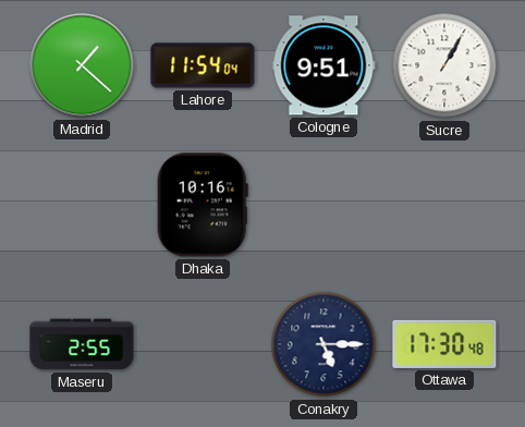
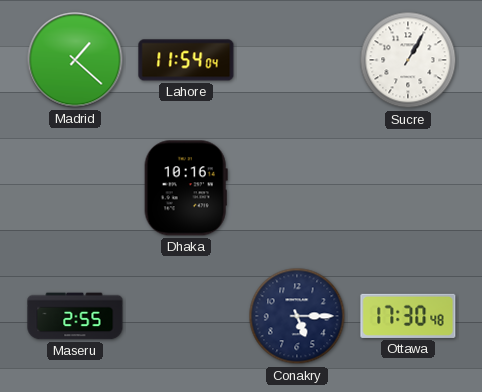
Cologne: 9:51 -> none
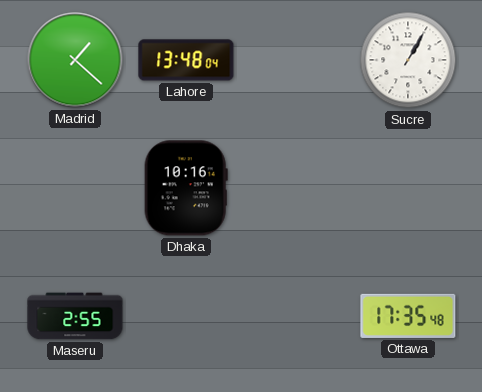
Lahore: 11:54 -> 13:48
Conakry: 5:15 -> none
Ottawa: 17:30 -> 17:35
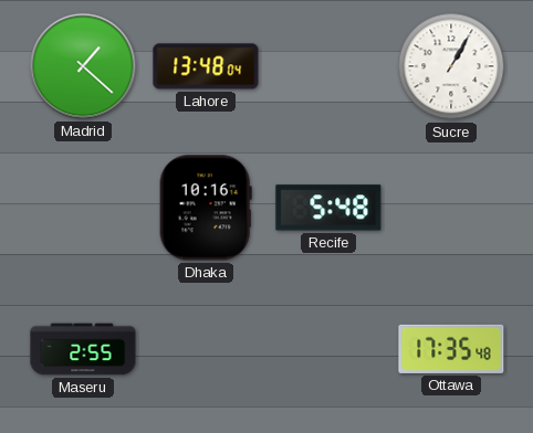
Recife: none -> 5:48
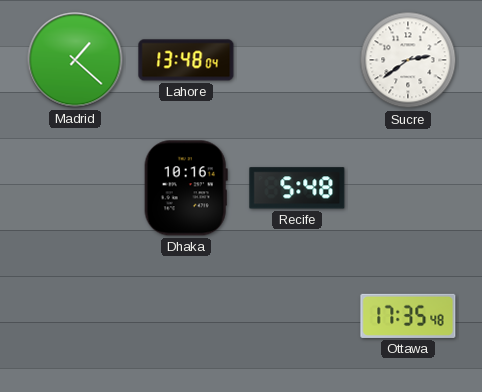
Sucre: 1:05 -> 2:39
Maseru: 2:55 -> none
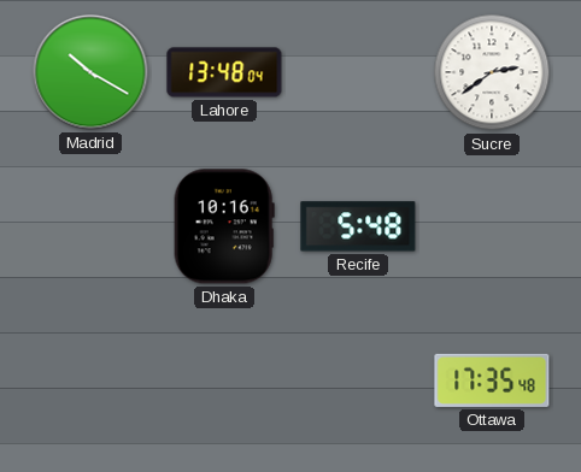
Madrid: 1:22 -> 10:20
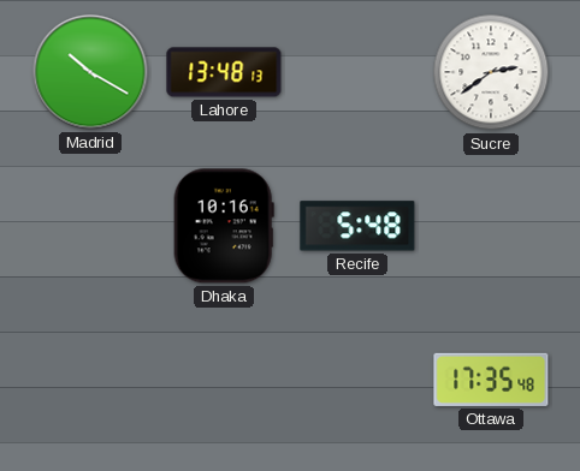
Lahore: 13:48:04 -> 13:48:13
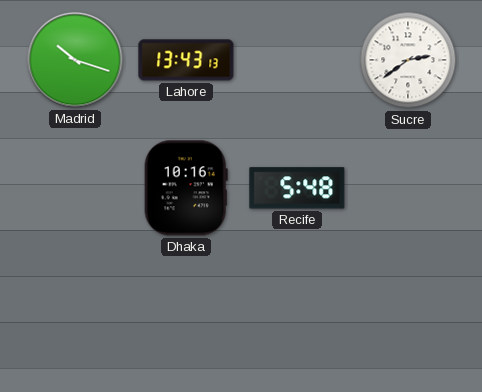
Madrid: 10:20 -> 10:18
Lahore: 13:48 -> 13:43
Ottawa: 17:35 -> none
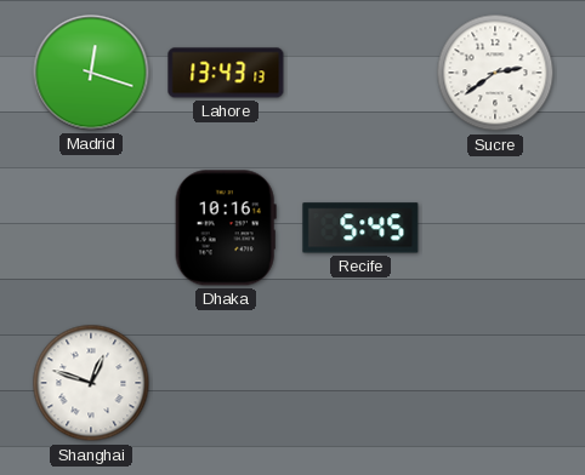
Madrid: 10:18 -> 12:18
Recife: 5:48 -> 5:45
Shanghai: none -> 12:48
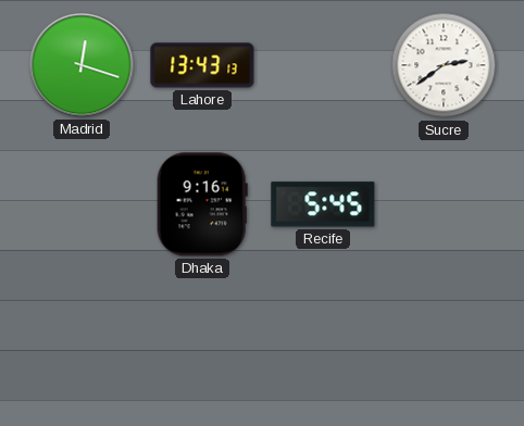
Dhaka: 10:16 -> 9:16
Shanghai: 12:48 -> none
